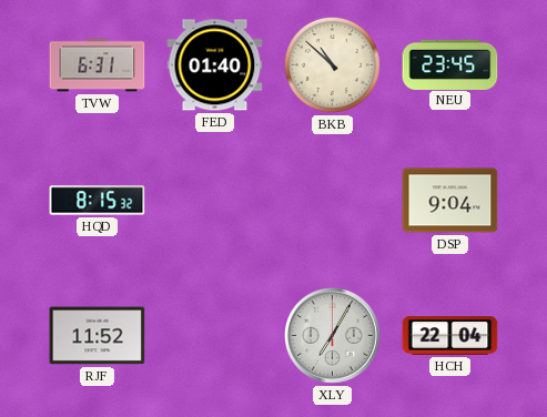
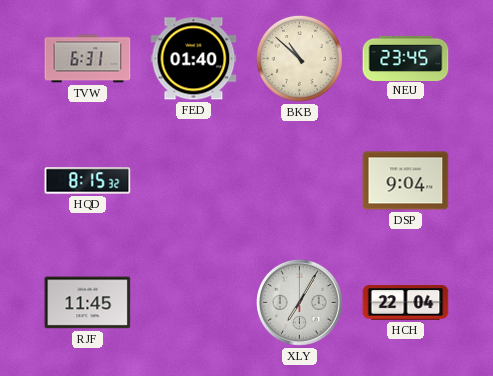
RJF: 11:52 -> 11:45
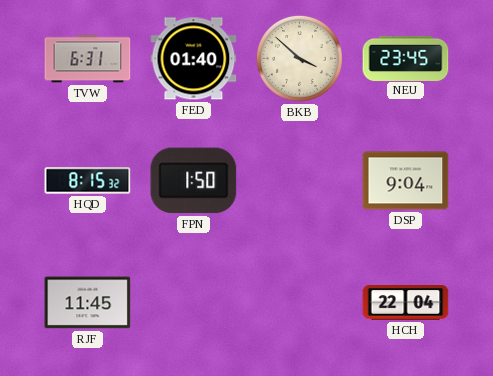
BKB: 10:52 -> 3:52
FPN: none -> 1:50
XLY: 7:05 -> none
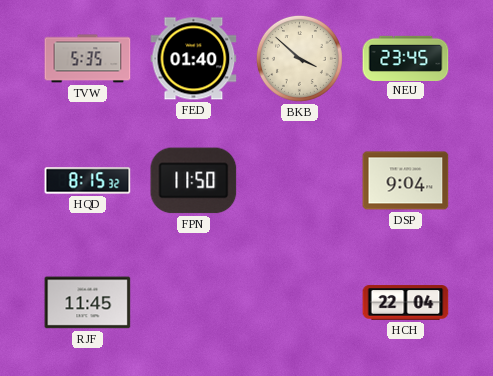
TVW: 6:31 -> 5:35
FPN: 1:50 -> 11:50
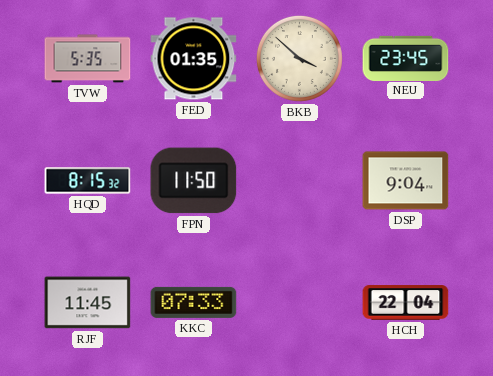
FED: 01:40 -> 01:35
KKC: none -> 07:33
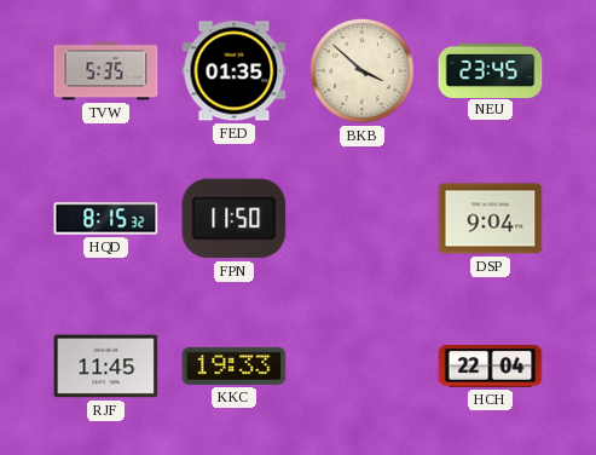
KKC: 07:33 -> 19:33
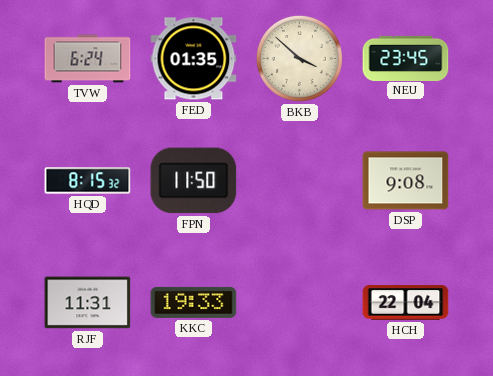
TVW: 5:35 -> 6:24
DSP: 9:04 -> 9:08
RJF: 11:45 -> 11:31
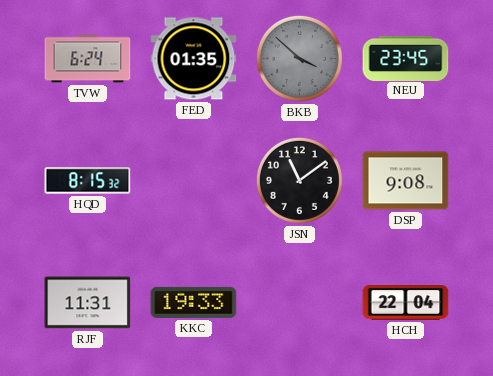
BKB dial: cream -> grey
FPN: 11:50 -> none
JSN: none -> 11:09
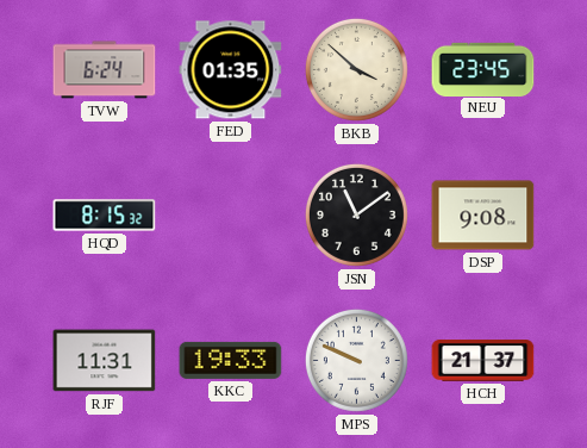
BKB dial: grey -> cream
MPS: none -> 9:49
HCH: 22:04 -> 21:37
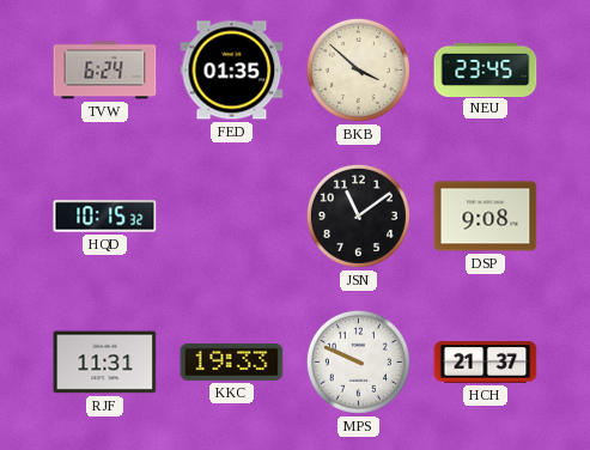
HQD: 8:15 -> 10:15
